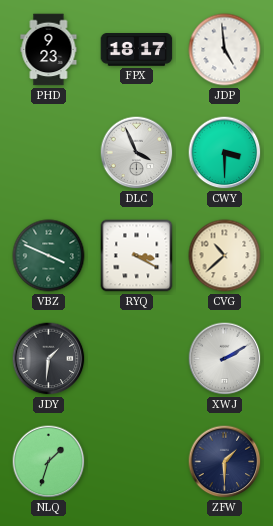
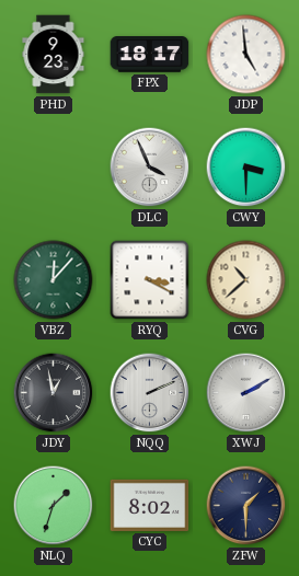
VBZ: 3:49 -> 12:07
JDY: 1:31 -> 12:58
NQQ: none -> 2:11
CYC: none -> 8:02
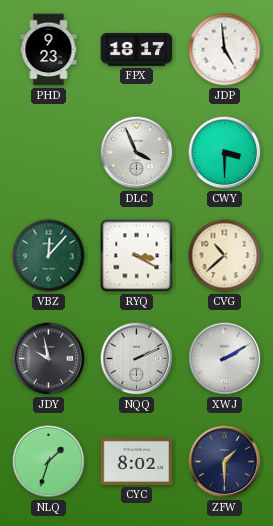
JDY: 12:58 -> 9:58
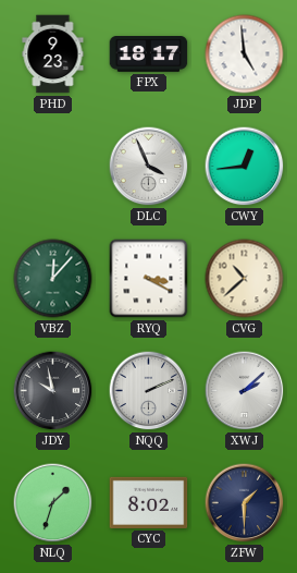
CWY: 3:30 -> 12:44
XWJ: 2:10 -> 2:08
